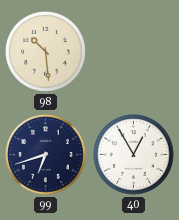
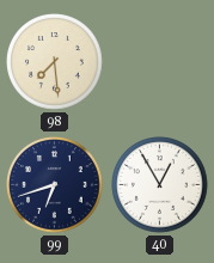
98: 10:29 -> 7:29
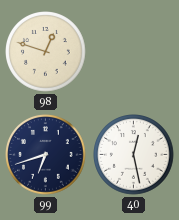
98: 7:29 -> 12:48
40: 12:55 -> 12:28
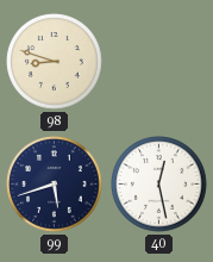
98: 12:48 -> 8:48
99: 6:42 -> 5:42
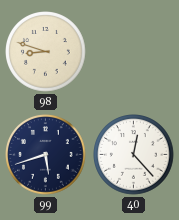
40: 12:28 -> 12:23
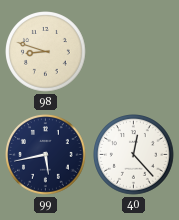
99: 5:42 -> 5:43
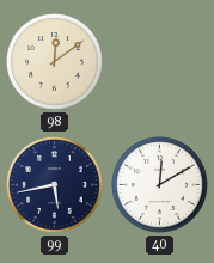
98: 8:48 -> 12:09
40: 12:23 -> 12:10
